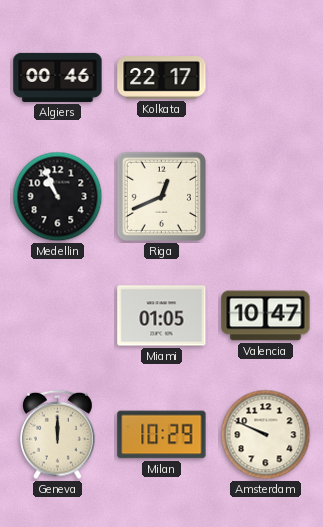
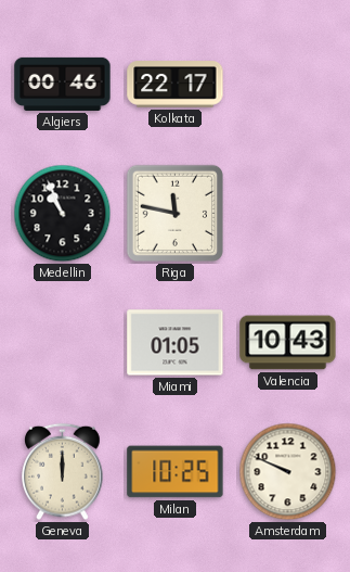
Riga: 12:41 -> 11:47
Valencia: 10:47 -> 10:43
Milan: 10:29 -> 10:25
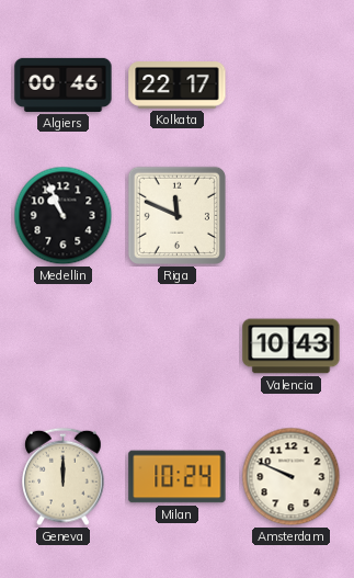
Riga: 11:47 -> 11:49
Miami: 01:05 -> none
Milan: 10:25 -> 10:24
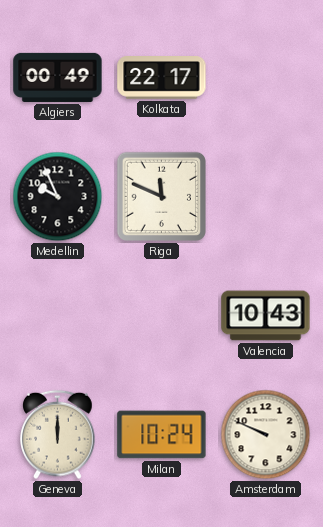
Algiers: 00:46 -> 00:49
Medellin: 10:56 -> 9:56
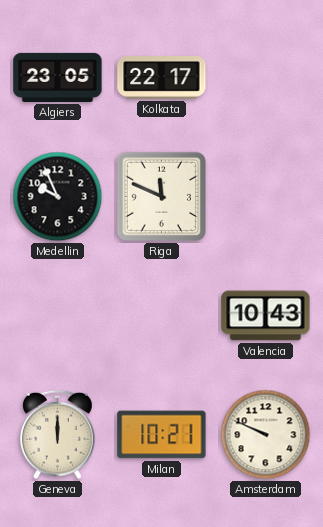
Algiers: 00:49 -> 23:05
Milan: 10:24 -> 10:21
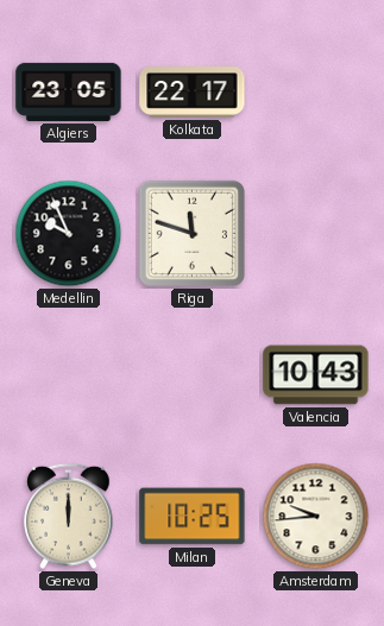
Riga: 11:49 -> 11:48
Milan: 10:21 -> 10:25
Amsterdam: 9:49 -> 9:44
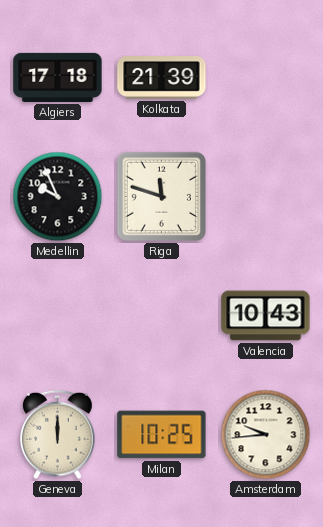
Algiers: 23:05 -> 17:18
Kolkata: 22:17 -> 21:39
